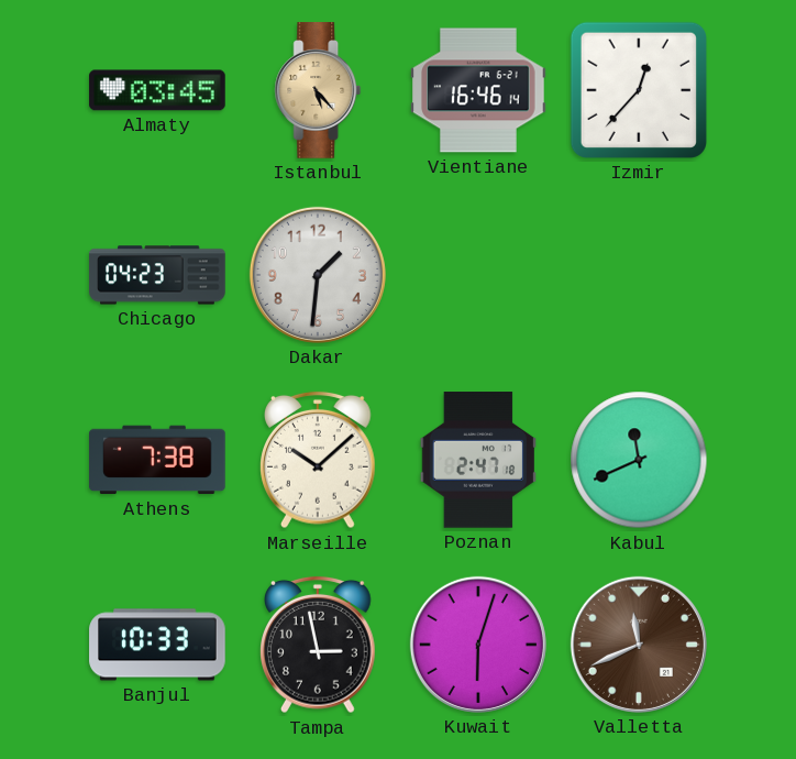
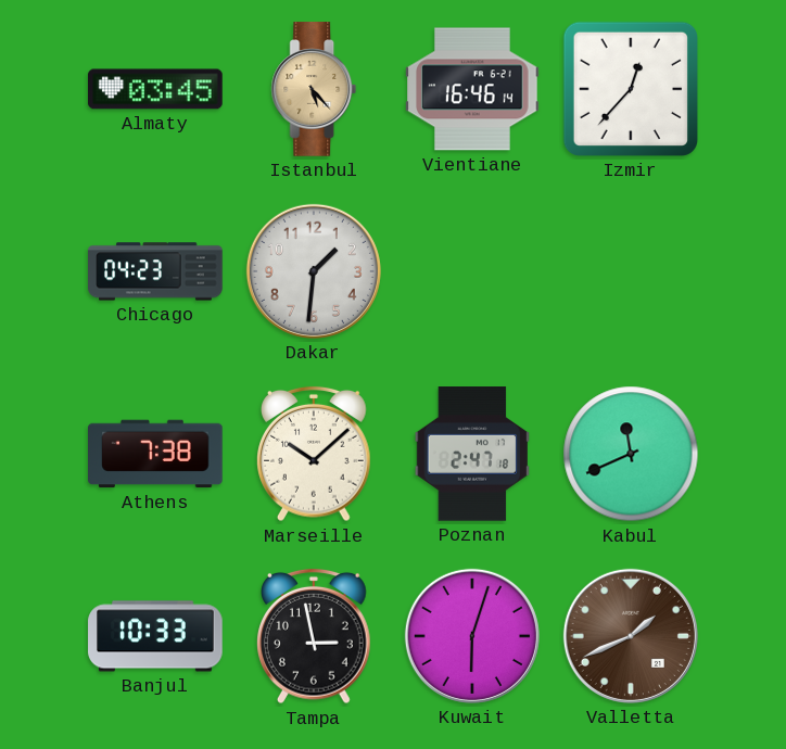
Valletta: 11:41 -> 1:41
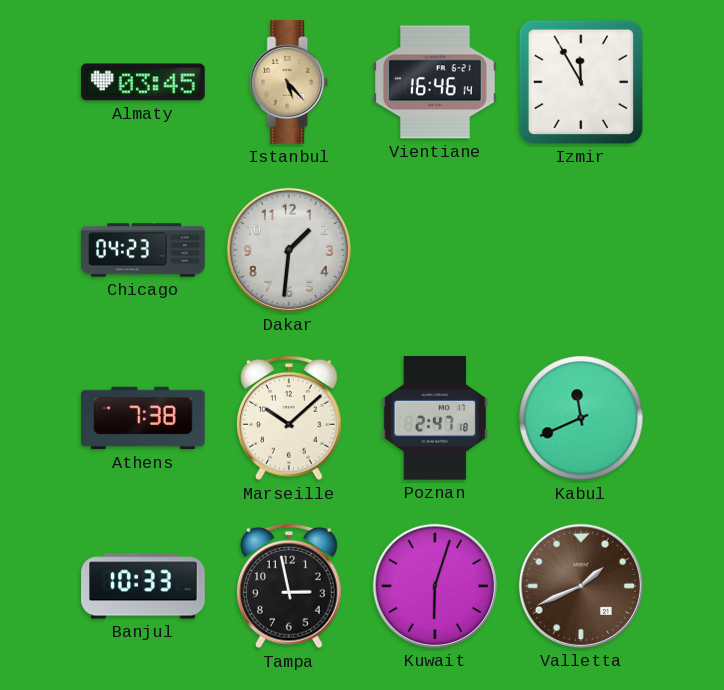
Izmir: 12:37 -> 11:55
